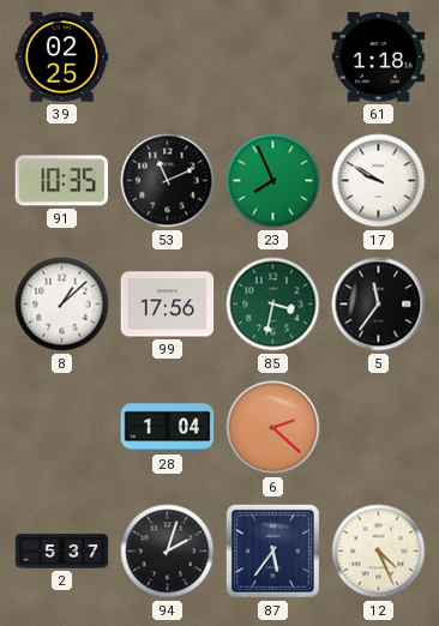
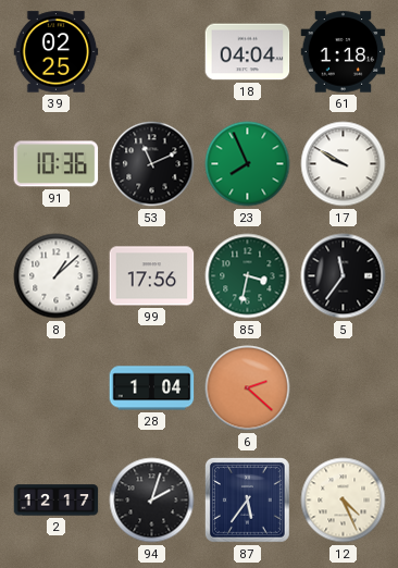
18: none -> 04:04
91: 10:35 -> 10:36
2: 5:37 -> 12:17
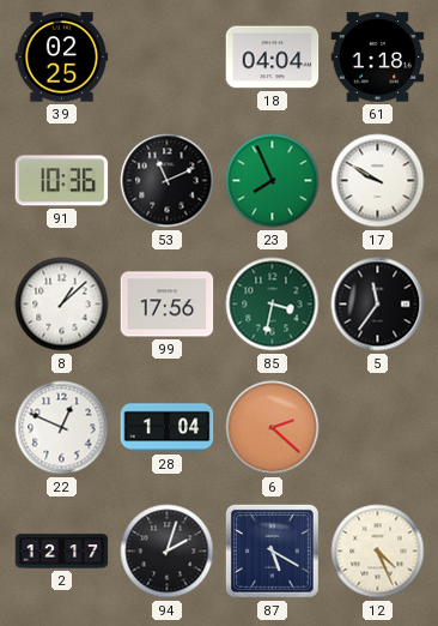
22: none -> 12:49
87: 5:36 -> 5:20
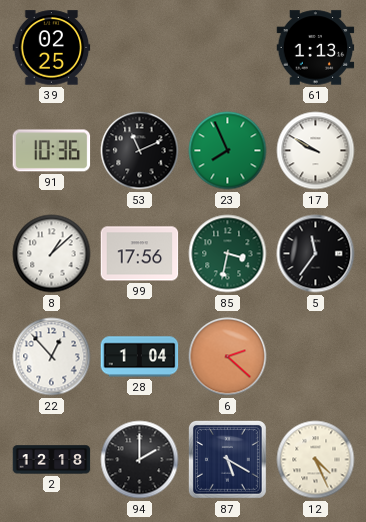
18: 04:04 -> none
61: 1:18 -> 1:13
22: 12:49 -> 12:53
2: 12:17 -> 12:18
94: 2:03 -> 2:00
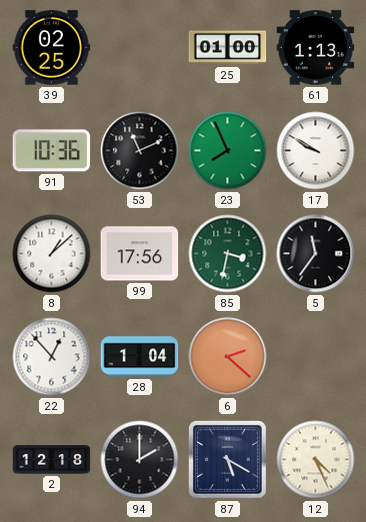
25: none -> 01:00
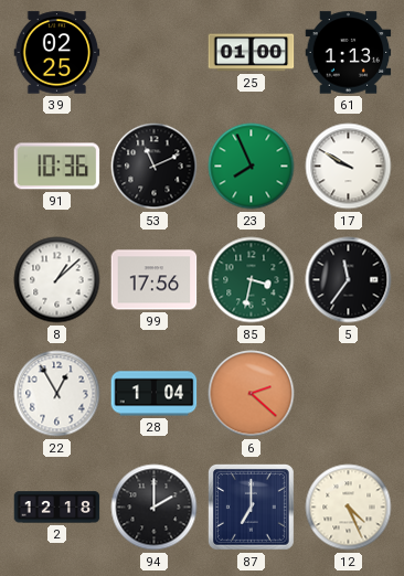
22: 12:53 -> 12:55
87: 5:20 -> 7:00
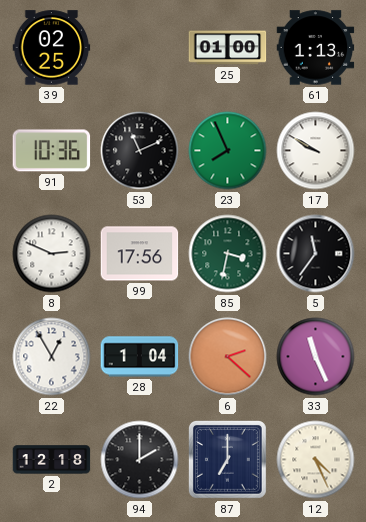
8: 1:08 -> 2:49
33: none -> 11:26
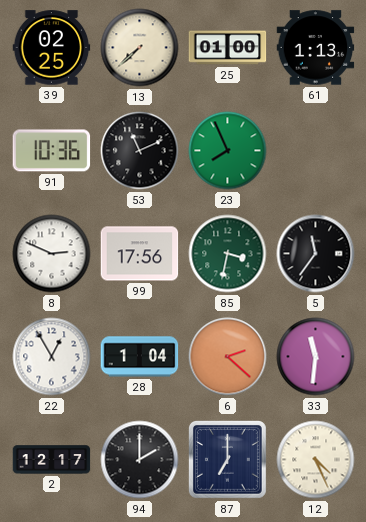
13: none -> 7:38
17: 9:50 -> none
33: 11:26 -> 11:31
2: 12:18 -> 12:17
